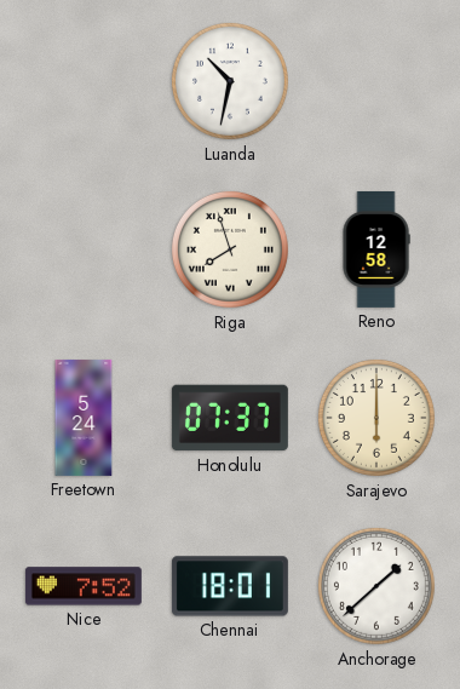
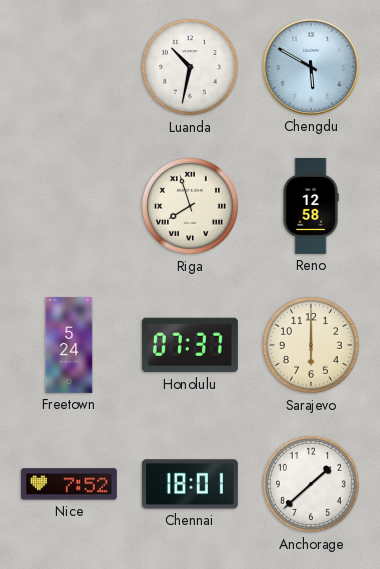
Chengdu: none -> 5:50
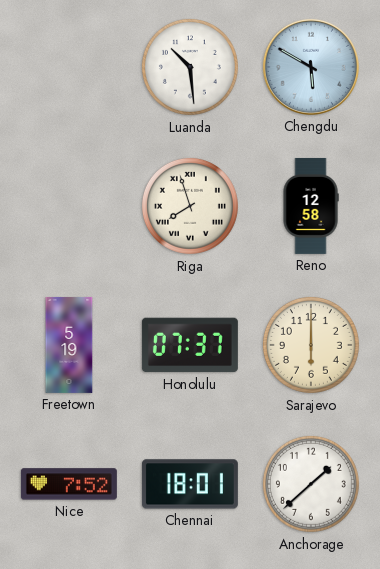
Luanda: 10:32 -> 10:29
Freetown: 5:24 -> 5:19
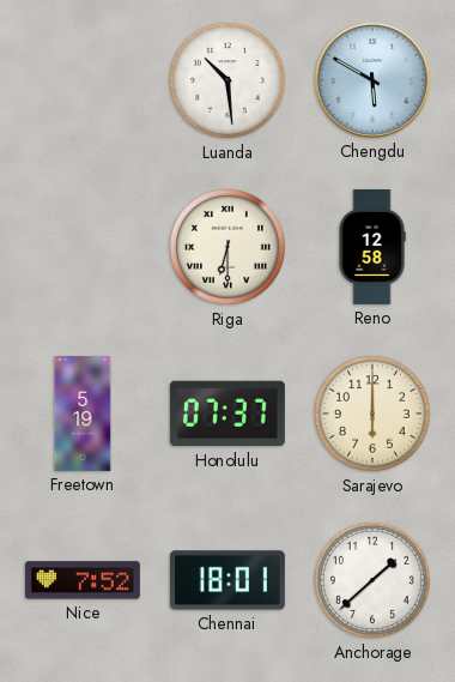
Riga: 7:57 -> 6:30
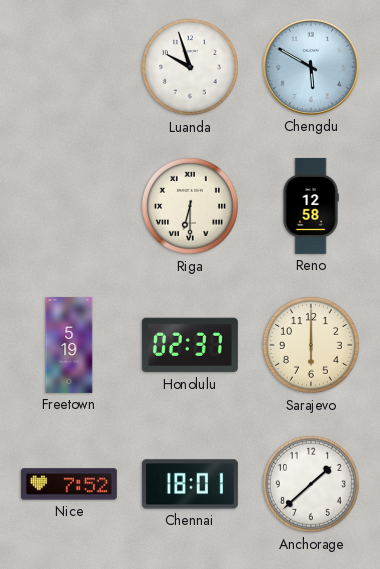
Luanda: 10:29 -> 9:57
Honolulu: 07:37 -> 02:37
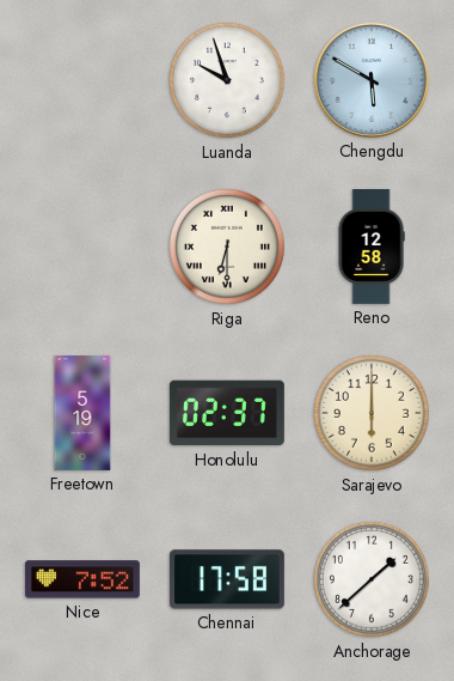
Chennai: 18:01 -> 17:58
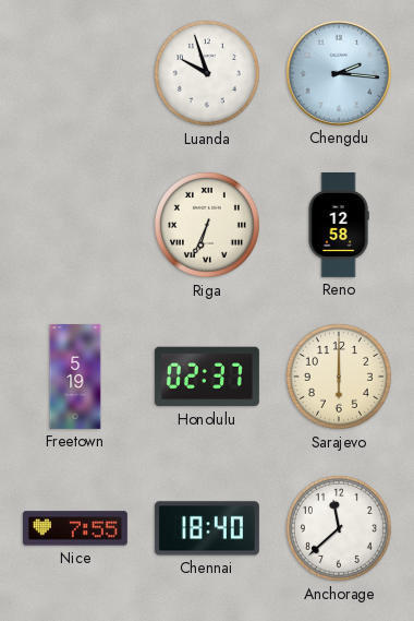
Chengdu: 5:50 -> 2:16
Riga: 6:30 -> 6:34
Nice: 7:52 -> 7:55
Chennai: 17:58 -> 18:40
Anchorage: 1:38 -> 11:38
